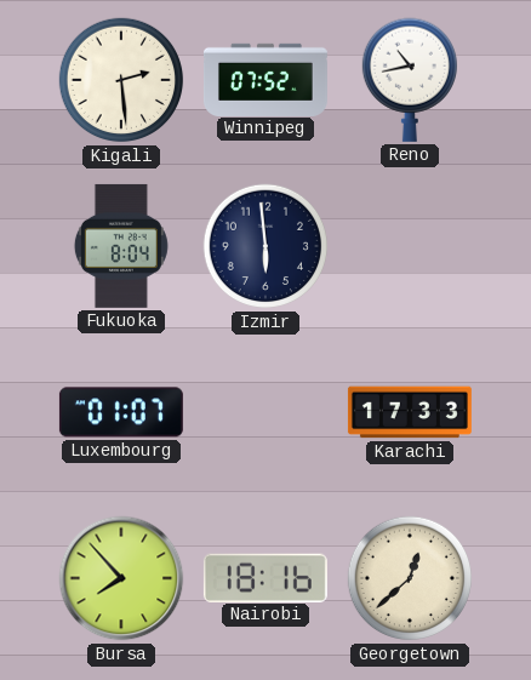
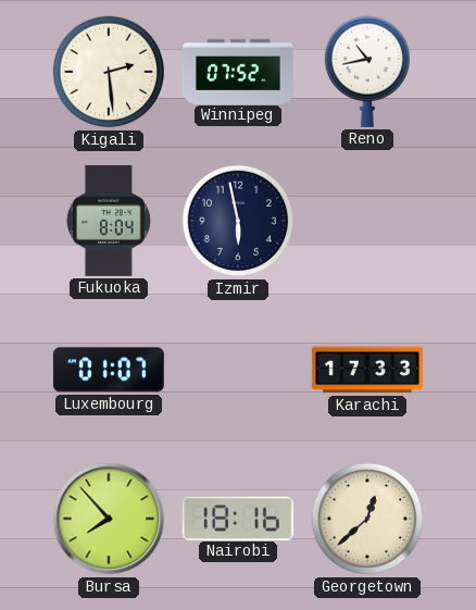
Izmir: 5:59 -> 5:58
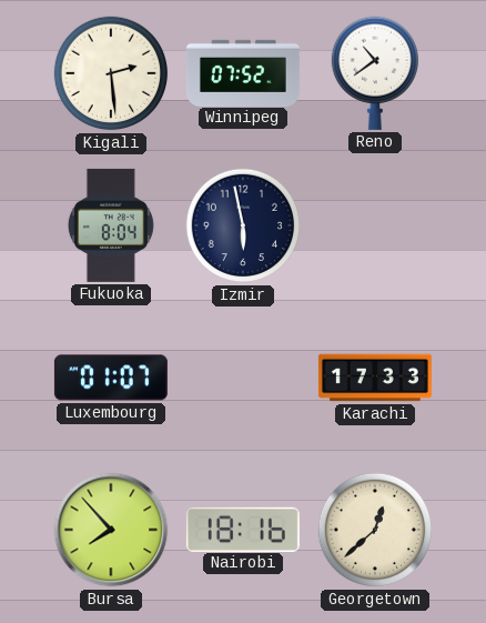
Reno: 10:43 -> 10:39
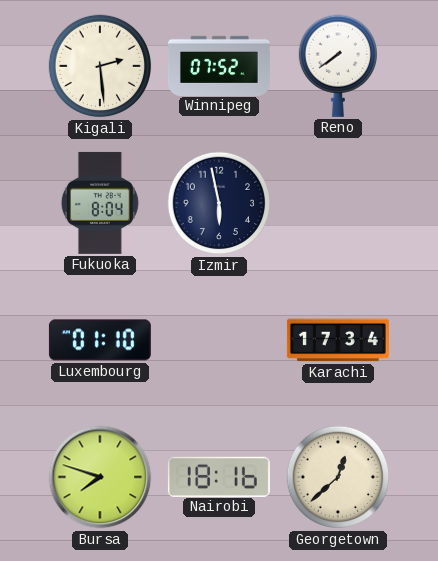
Reno: 10:39 -> 7:39
Luxembourg: 01:07 -> 01:10
Karachi: 17:33 -> 17:34
Bursa: 7:53 -> 7:48
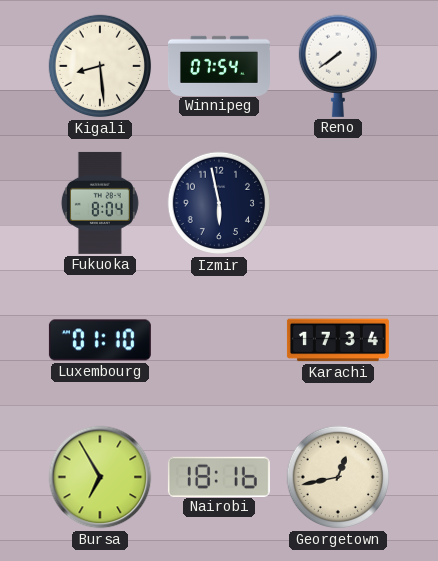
Kigali: 2:29 -> 8:29
Winnipeg: 07:52 -> 07:54
Bursa: 7:48 -> 6:55
Georgetown: 12:38 -> 12:43
